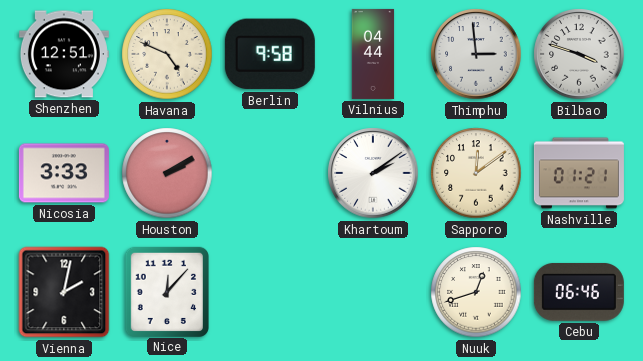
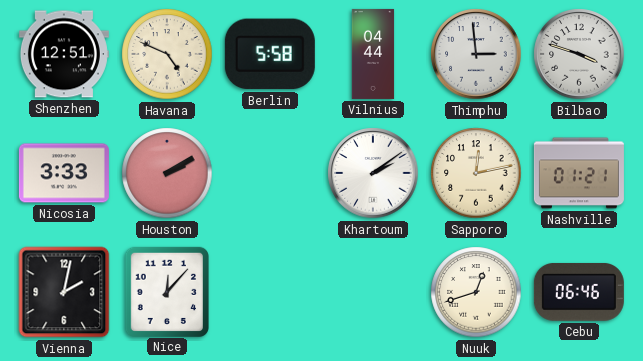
Berlin: 9:58 -> 5:58
Sapporo: 12:09 -> 12:13
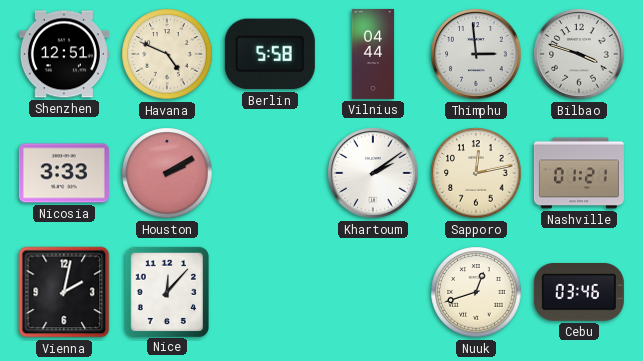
Cebu: 06:46 -> 03:46
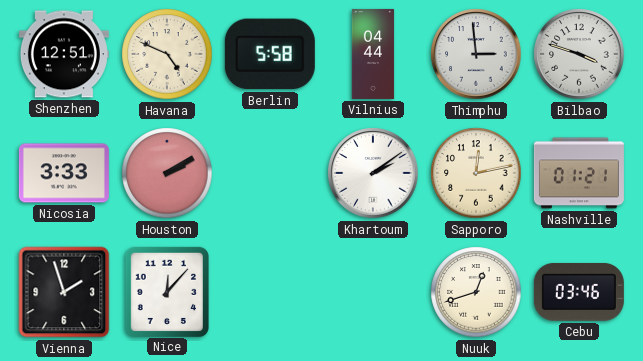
Vienna: 2:02 -> 1:57
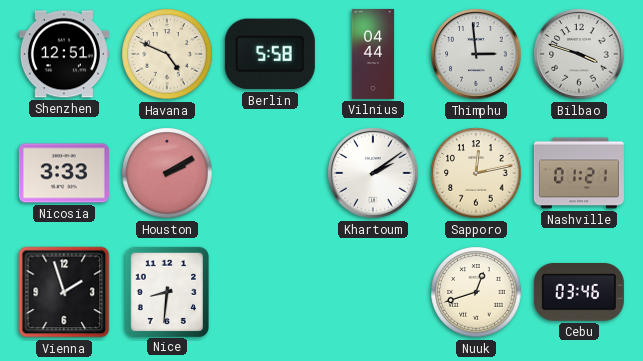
Nice: 12:07 -> 8:31
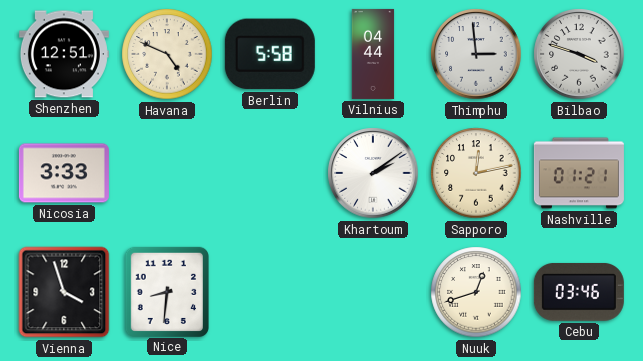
Houston: 2:10 -> none
Vienna: 1:57 -> 3:57
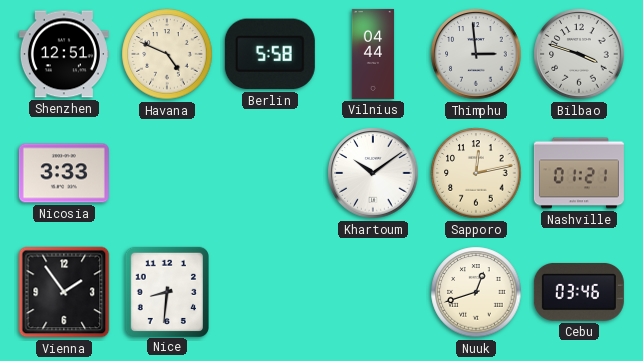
Khartoum: 2:09 -> 10:09
Vienna: 3:57 -> 1:54
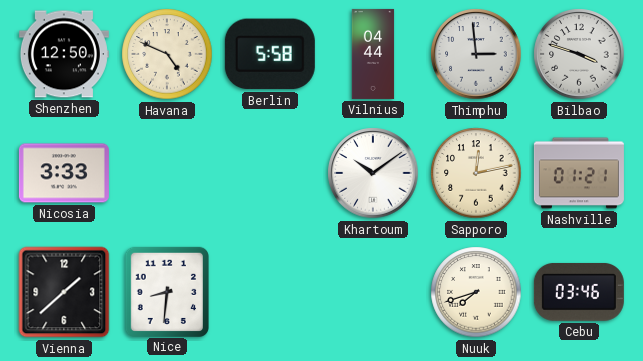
Shenzhen: 12:51 -> 12:50
Vienna: 1:54 -> 1:38
Nuuk: 12:42 -> 7:42
